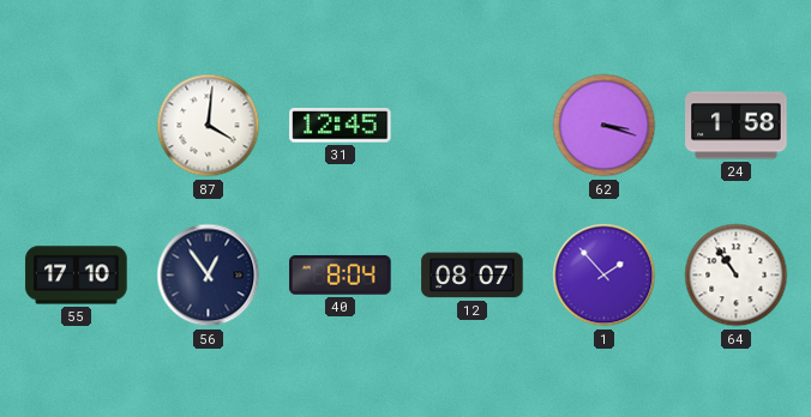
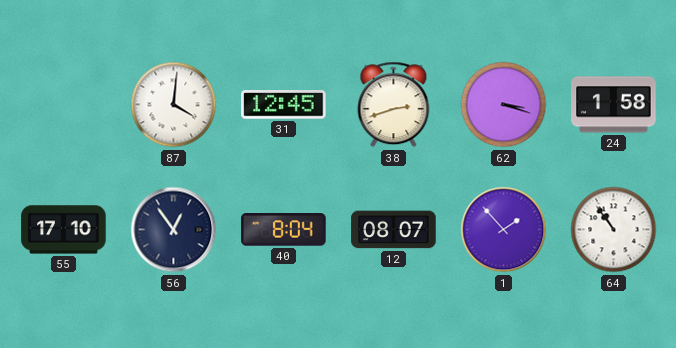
38: none -> 2:42
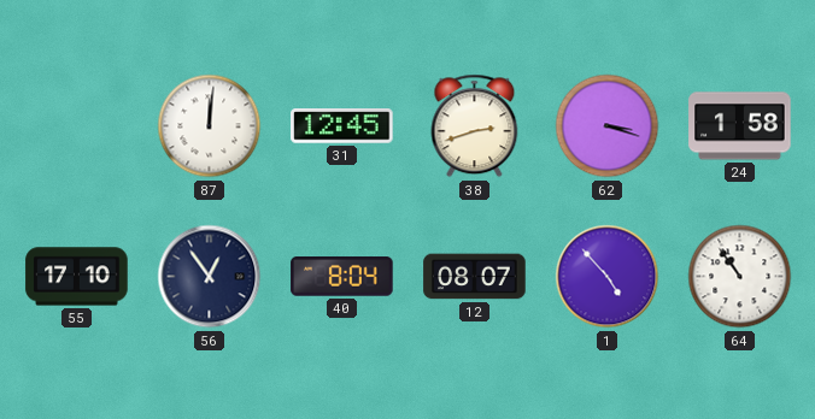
87: 4:01 -> 12:01
1: 1:53 -> 4:53
